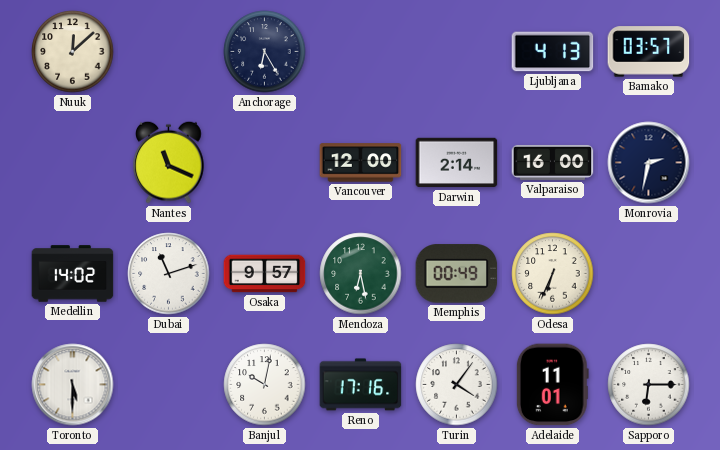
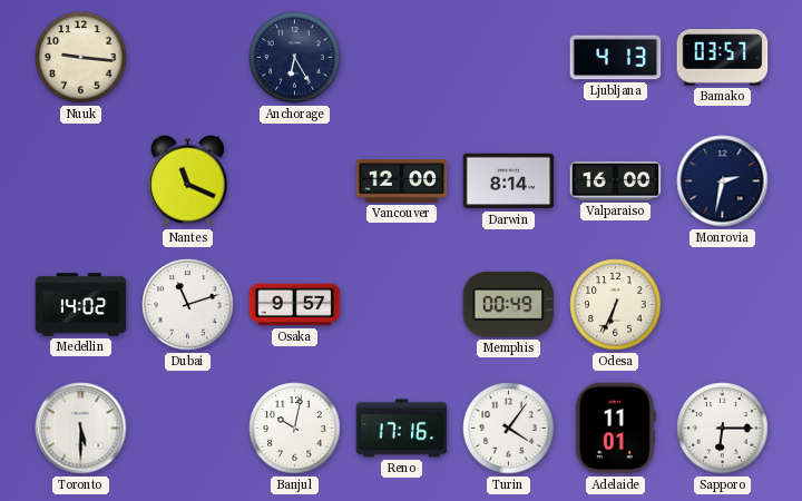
Nuuk: 12:08 -> 9:16
Darwin: 2:14 -> 8:14
Mendoza: 6:28 -> none
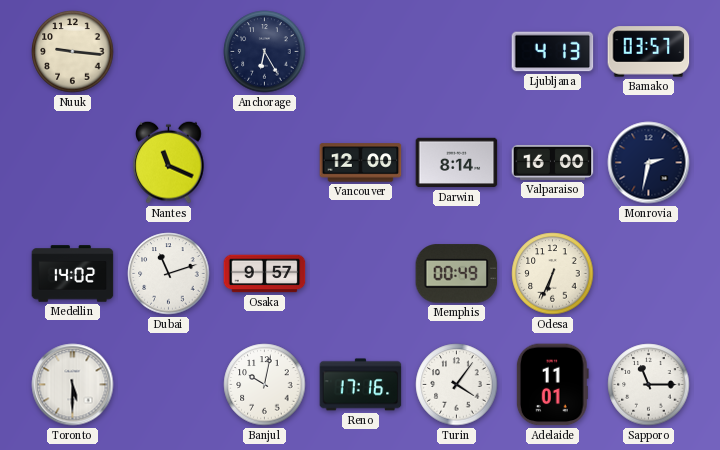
Sapporo: 6:15 -> 11:15
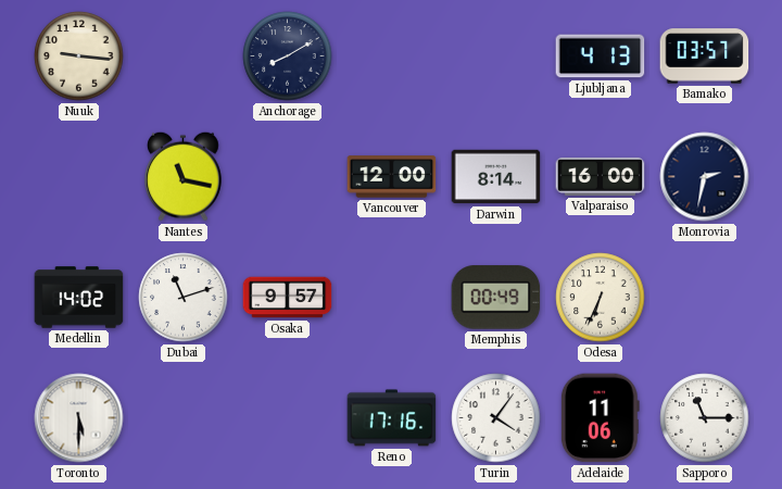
Anchorage: 6:25 -> 8:10
Nantes: 11:19 -> 11:17
Banjul: 10:02 -> none
Adelaide: 11:01 -> 11:06
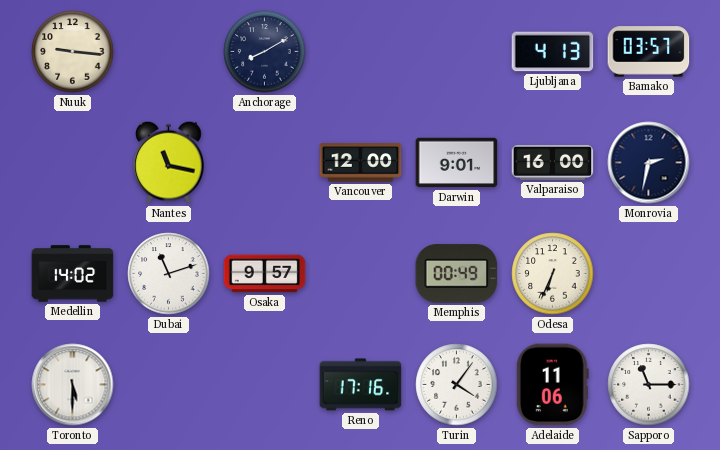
Darwin: 8:14 -> 9:01
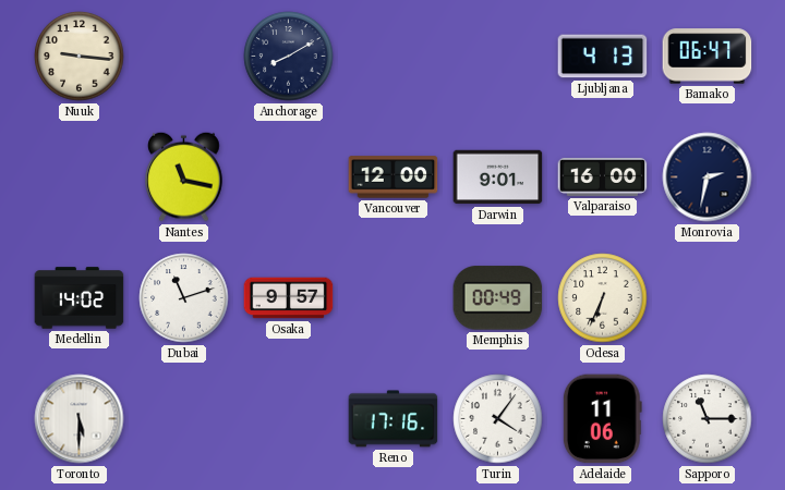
Bamako: 03:57 -> 06:47
